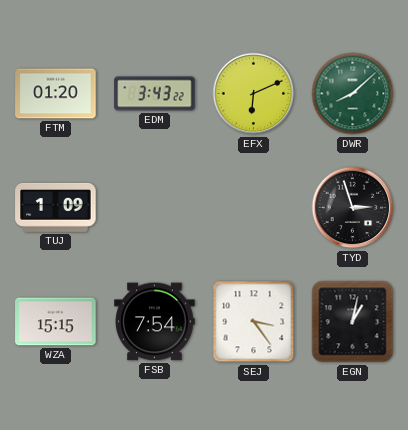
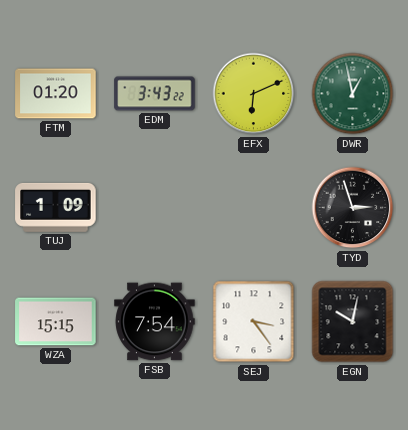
DWR: 8:08 -> 12:58
EGN: 1:02 -> 10:02
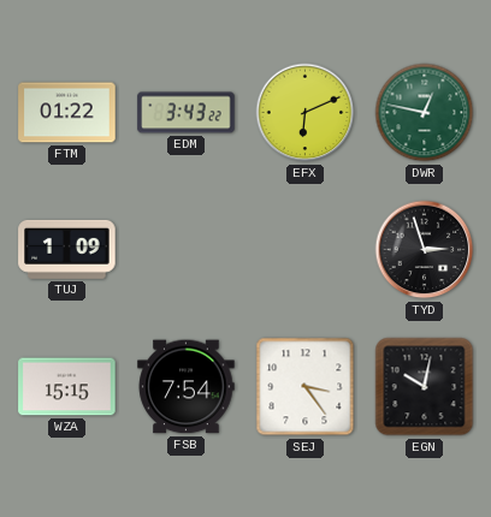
FTM: 01:20 -> 01:22
DWR: 12:58 -> 12:47
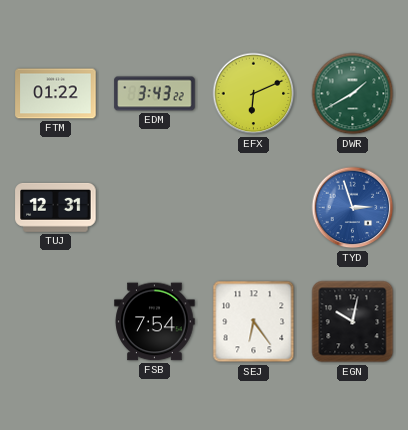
DWR: 12:47 -> 1:40
TUJ: 1:09 -> 12:31
TYD dial: black -> blue
WZA: 15:15 -> none
SEJ: 3:24 -> 6:24
